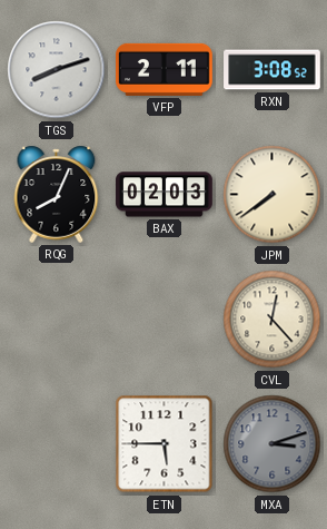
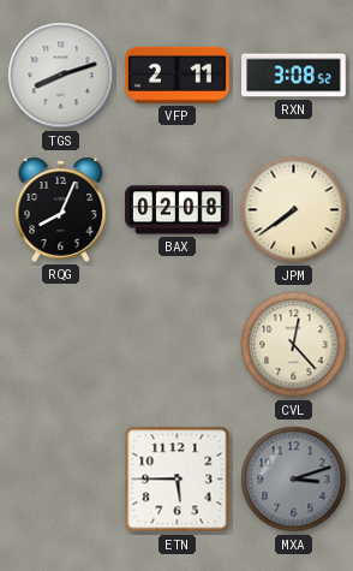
BAX: 02:03 -> 02:08
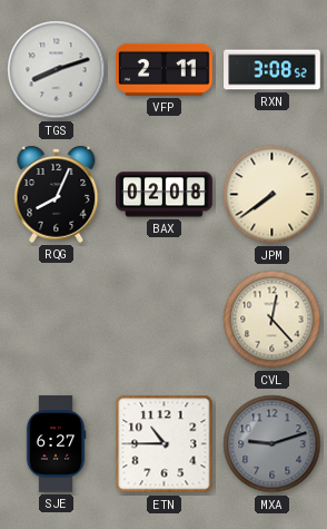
SJE: none -> 6:27
ETN: 5:45 -> 10:45
MXA: 3:12 -> 9:12
